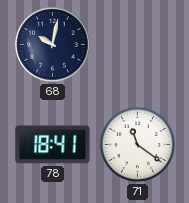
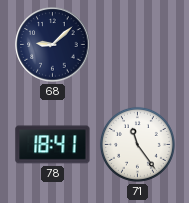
68: 10:02 -> 9:08
71: 11:21 -> 11:24
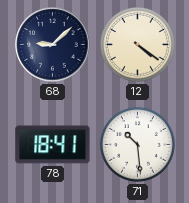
12: none -> 4:21
71: 11:24 -> 10:29
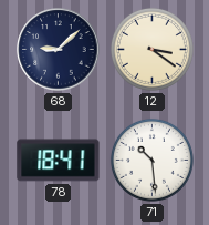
12: 4:21 -> 3:21
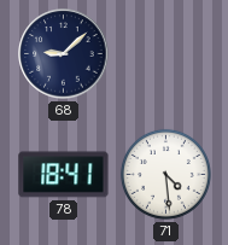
12: 3:21 -> none
71: 10:29 -> 4:29
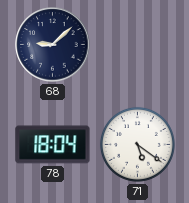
78: 18:41 -> 18:04
71: 4:29 -> 5:21
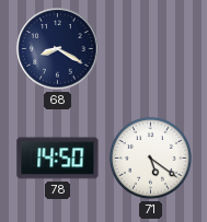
68: 9:08 -> 8:20
78: 18:04 -> 14:50
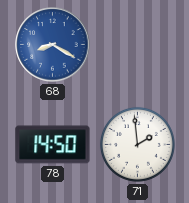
68 dial: navy -> blue
71: 5:21 -> 1:59
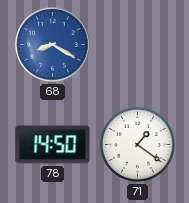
71: 1:59 -> 1:21
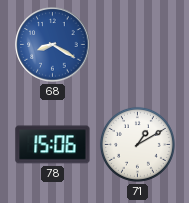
78: 14:50 -> 15:06
71: 1:21 -> 1:10
